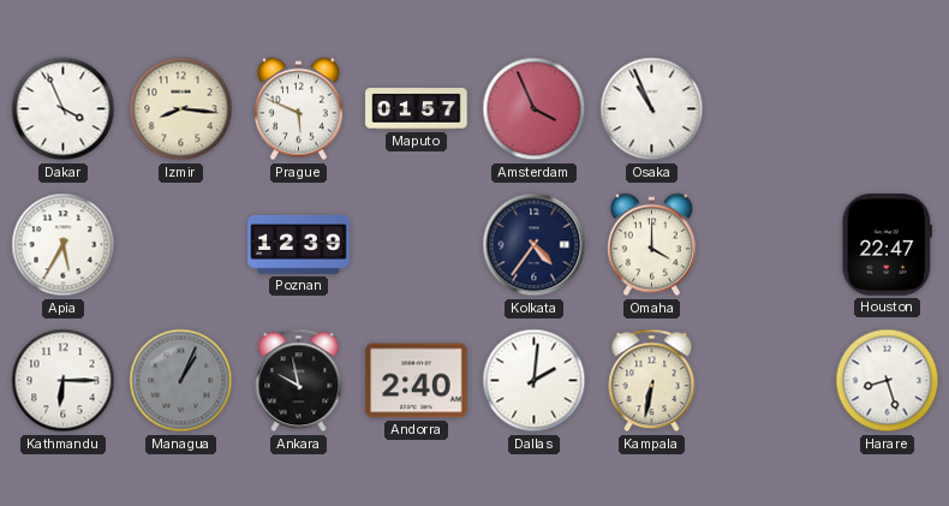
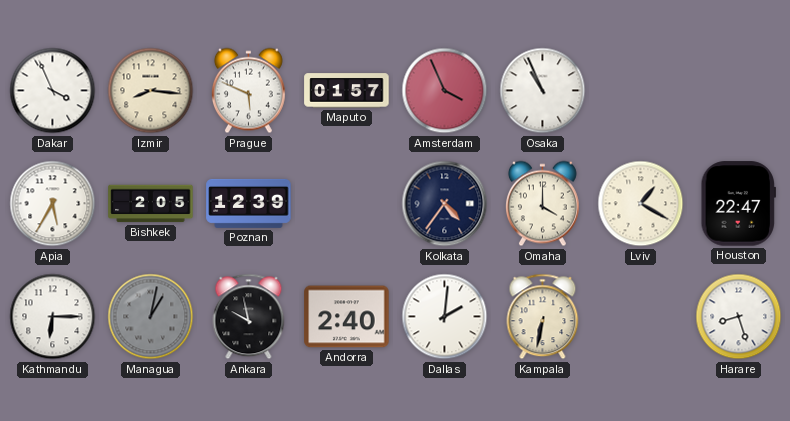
Bishkek: none -> 2:05
Lviv: none -> 1:20
Managua: 1:04 -> 1:02
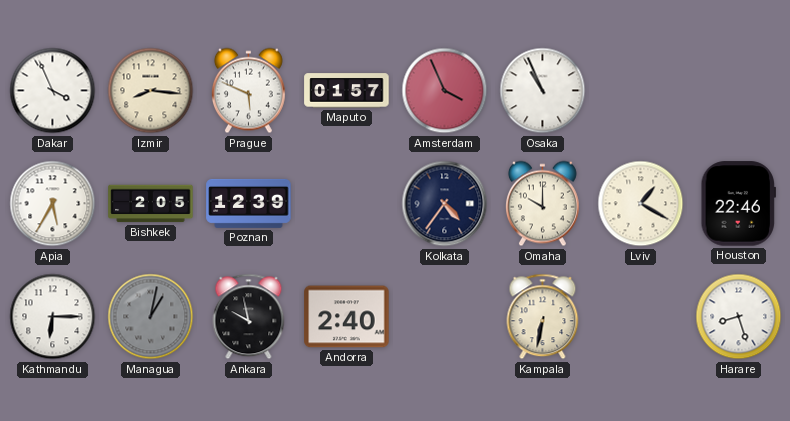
Omaha: 4:00 -> 10:00
Houston: 22:47 -> 22:46
Dallas: 2:01 -> none
